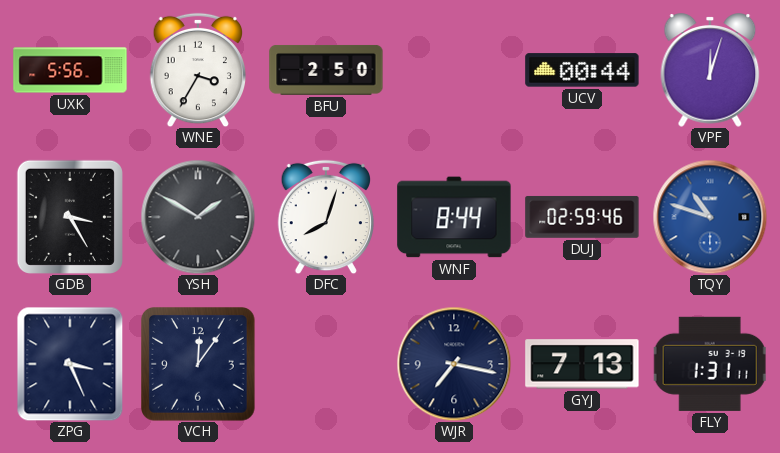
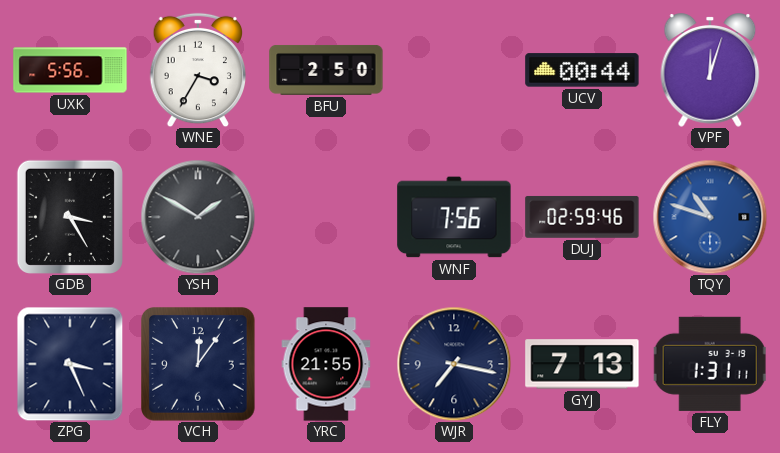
DFC: 8:03 -> none
WNF: 8:44 -> 7:56
YRC: none -> 21:55
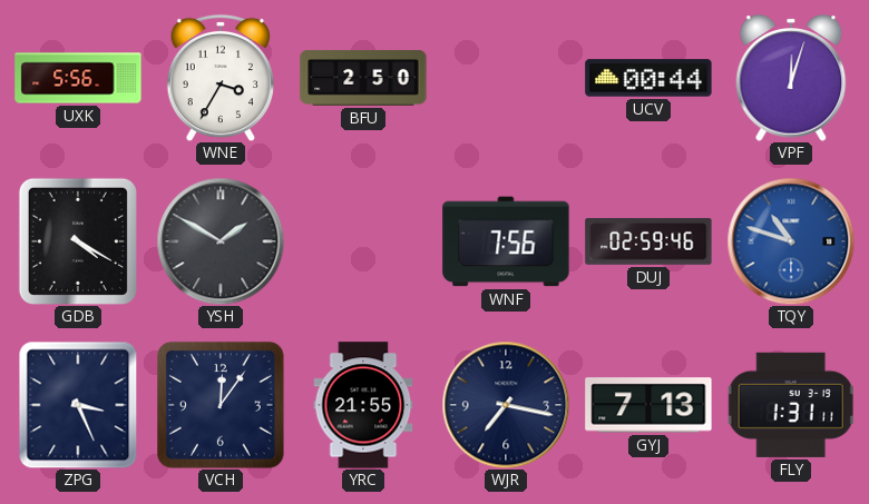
GDB: 3:25 -> 4:20
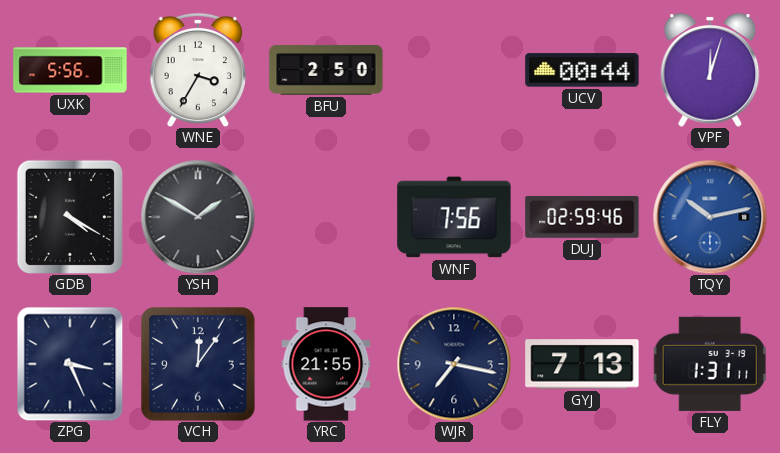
TQY: 10:48 -> 10:13
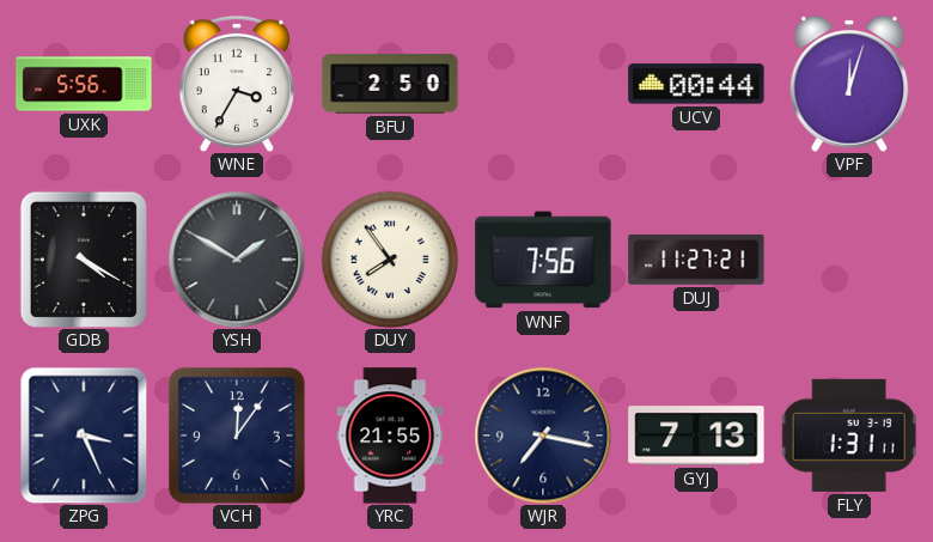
DUY: none -> 7:54
DUJ: 02:59 -> 11:27
TQY: 10:13 -> none
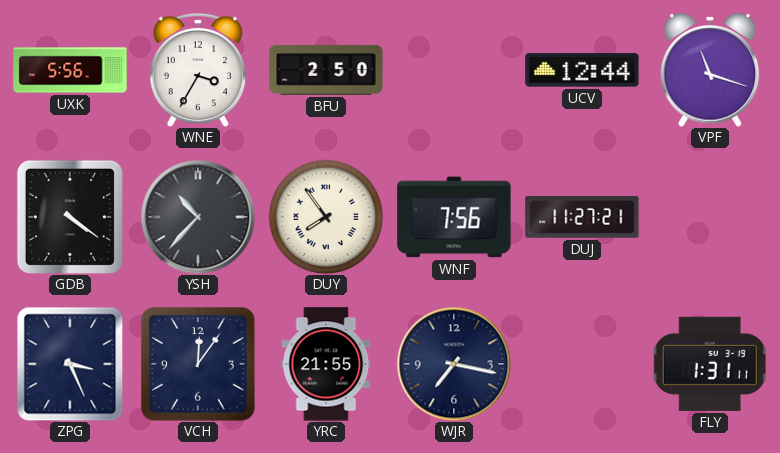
UCV: 00:44 -> 12:44
VPF: 12:03 -> 11:18
GDB: 4:20 -> 4:21
YSH: 1:50 -> 10:37
GYJ: 7:13 -> none
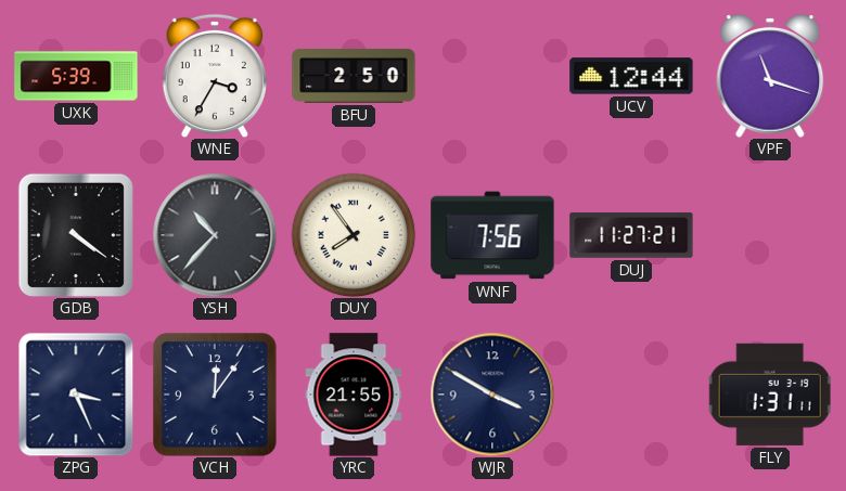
UXK: 5:56 -> 5:39
WJR: 7:17 -> 3:50
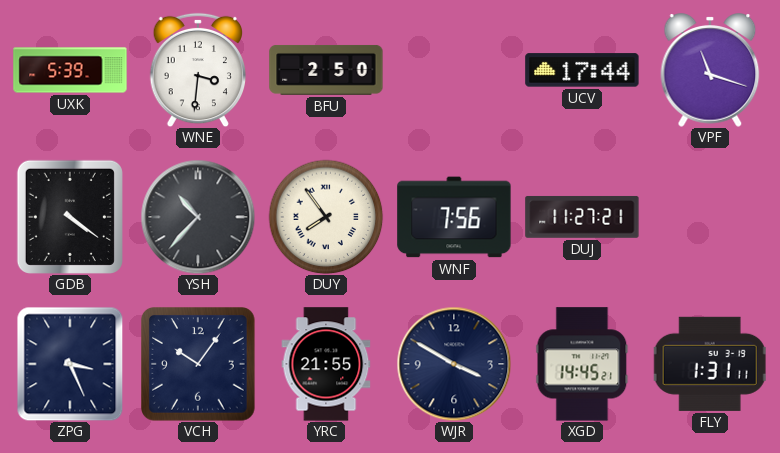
WNE: 3:35 -> 3:31
UCV: 12:44 -> 17:44
VCH: 12:06 -> 10:06
XGD: none -> 14:45
